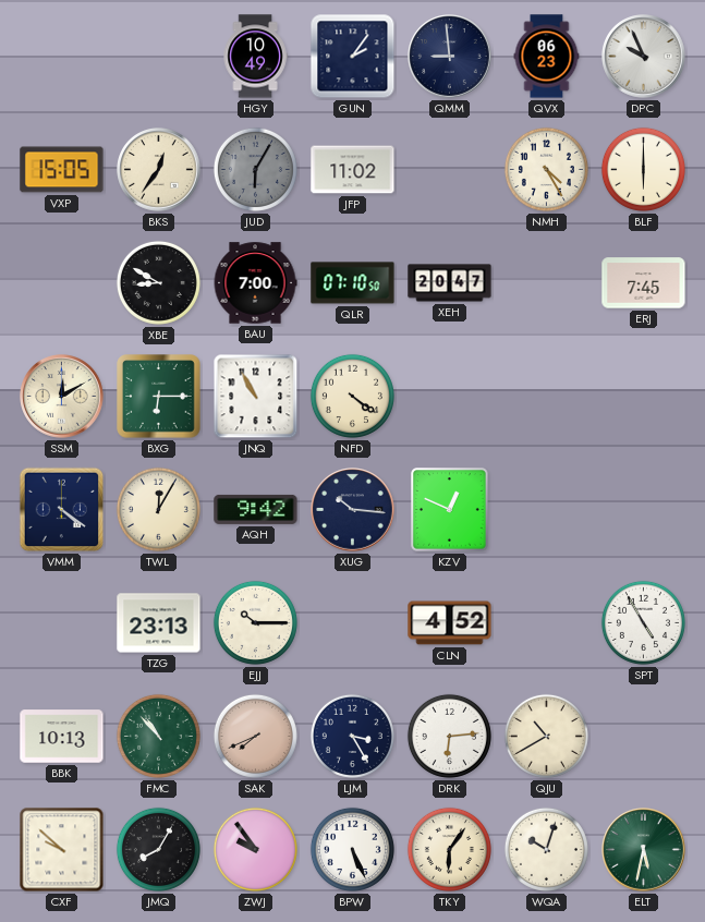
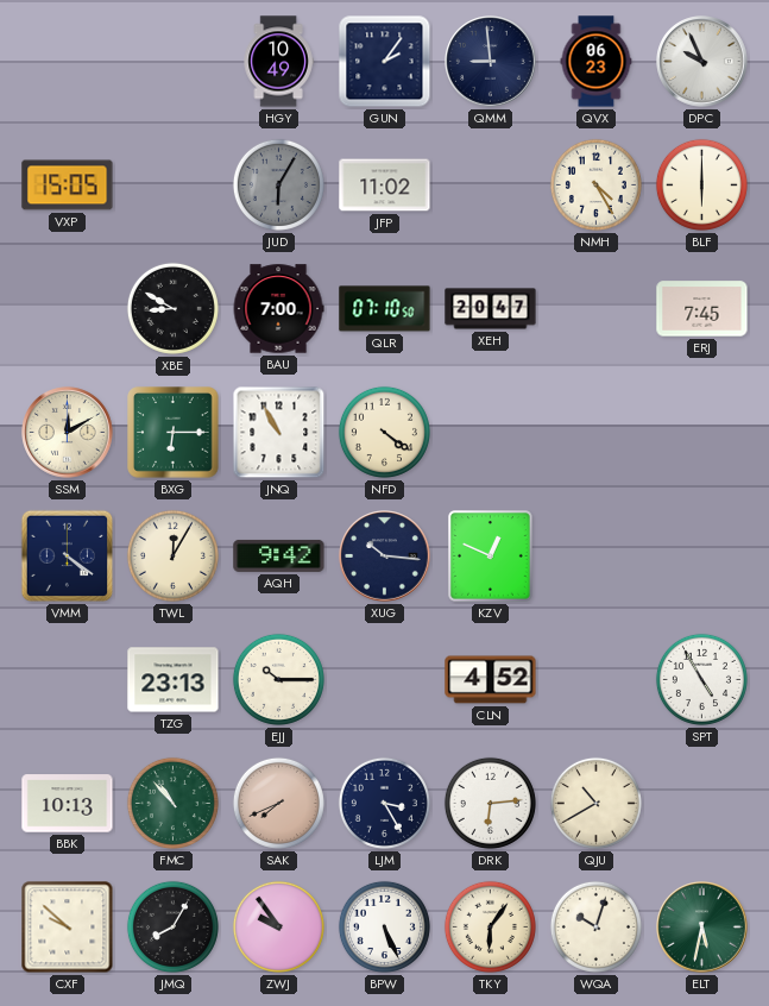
BKS: 12:36 -> none
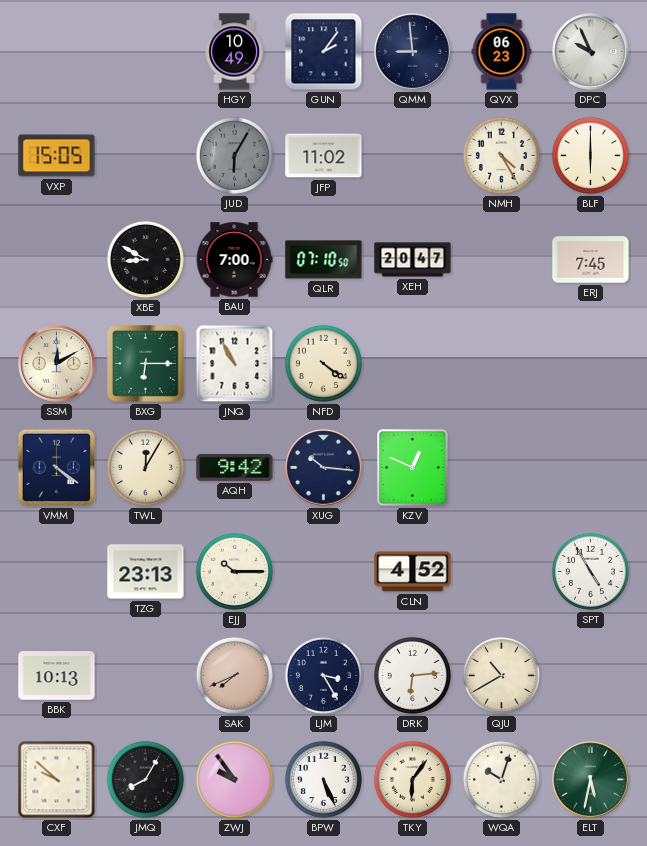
FMC: 10:53 -> none
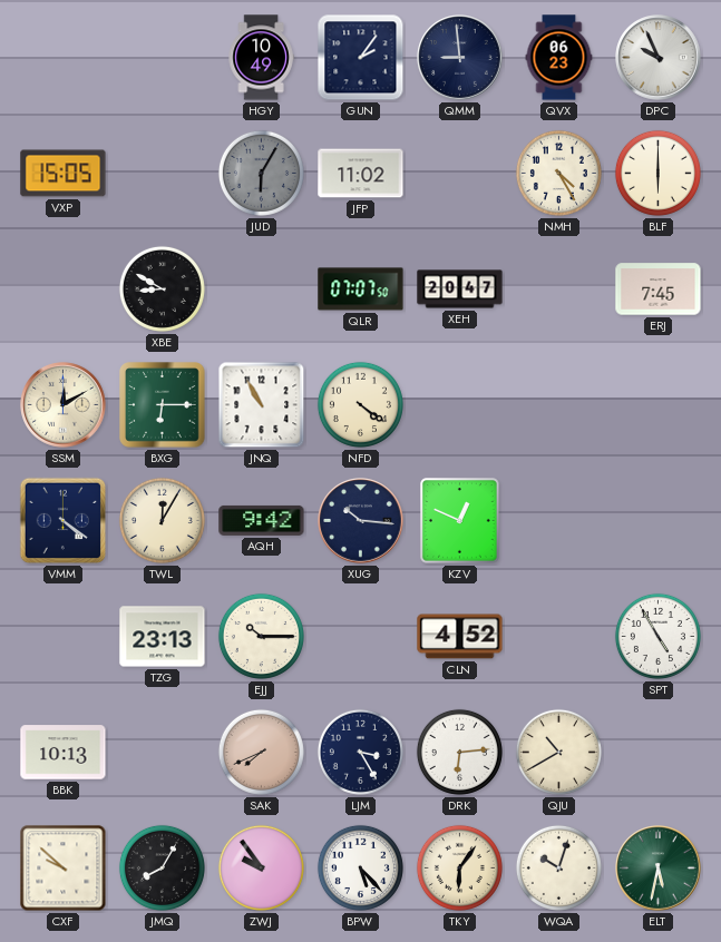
BAU: 7:00 -> none
QLR: 07:10 -> 07:07
BPW: 5:26 -> 5:23
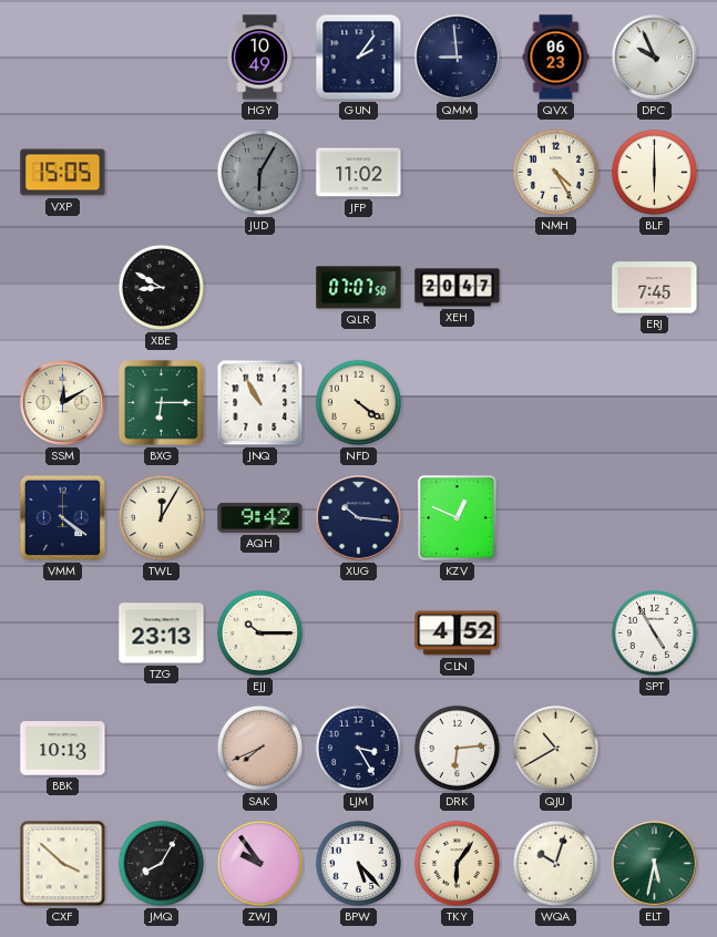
CXF: 9:52 -> 3:52
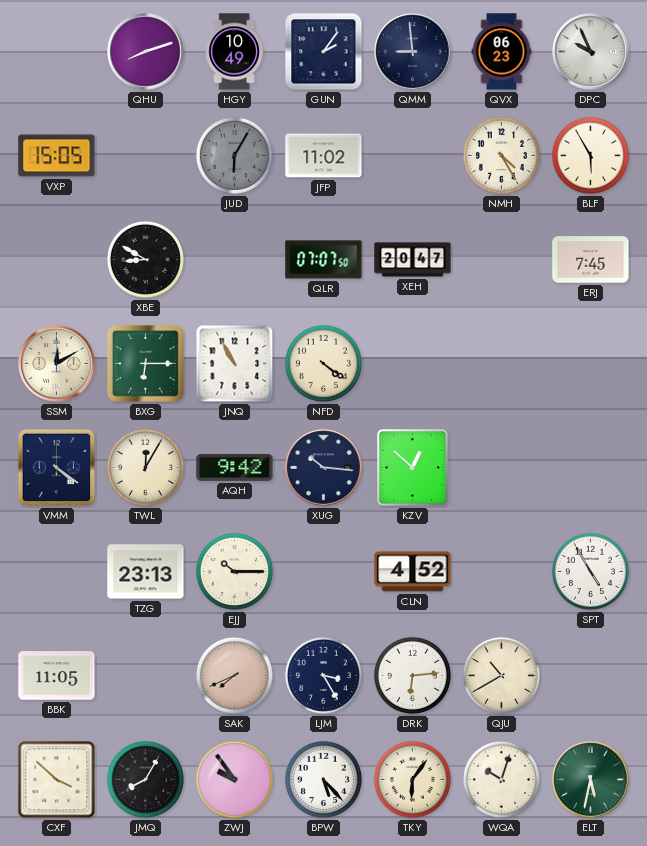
QHU: none -> 8:12
BLF: 6:00 -> 5:55
KZV: 12:49 -> 12:52
BBK: 10:13 -> 11:05
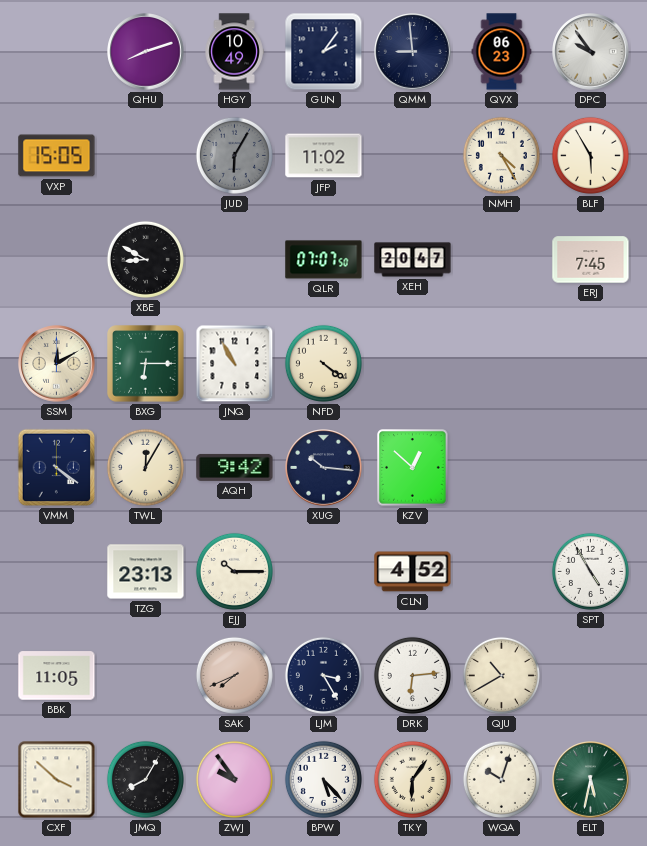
DPC: 9:56 -> 9:54
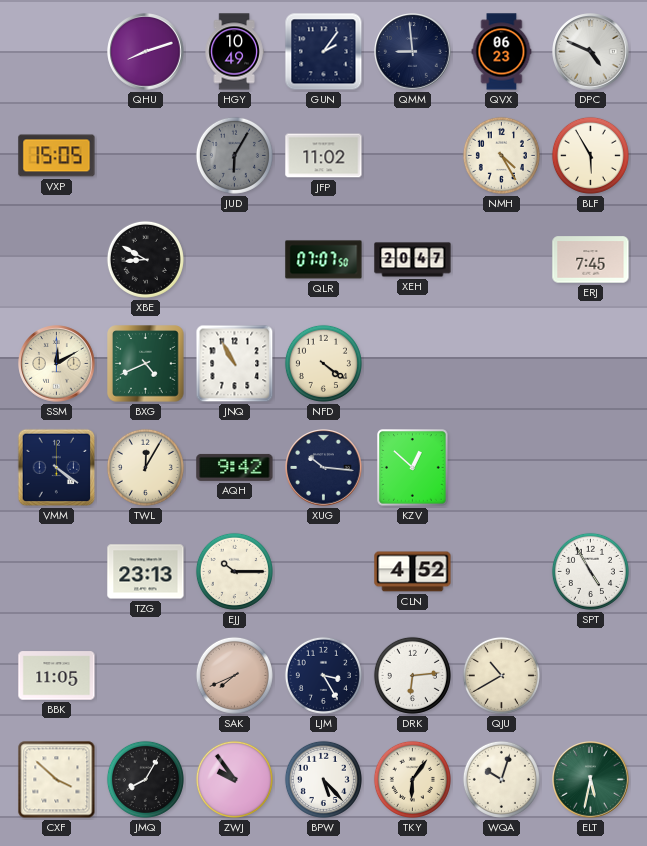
DPC: 9:54 -> 4:49
BXG: 6:15 -> 4:41
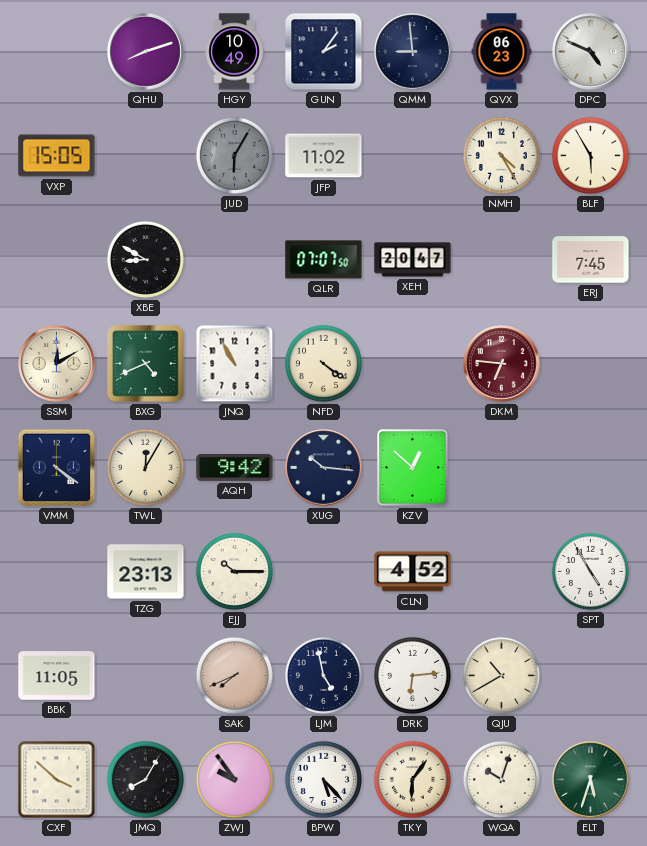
DKM: none -> 6:46
LJM: 3:25 -> 4:58
ELT: 5:32 -> 5:33
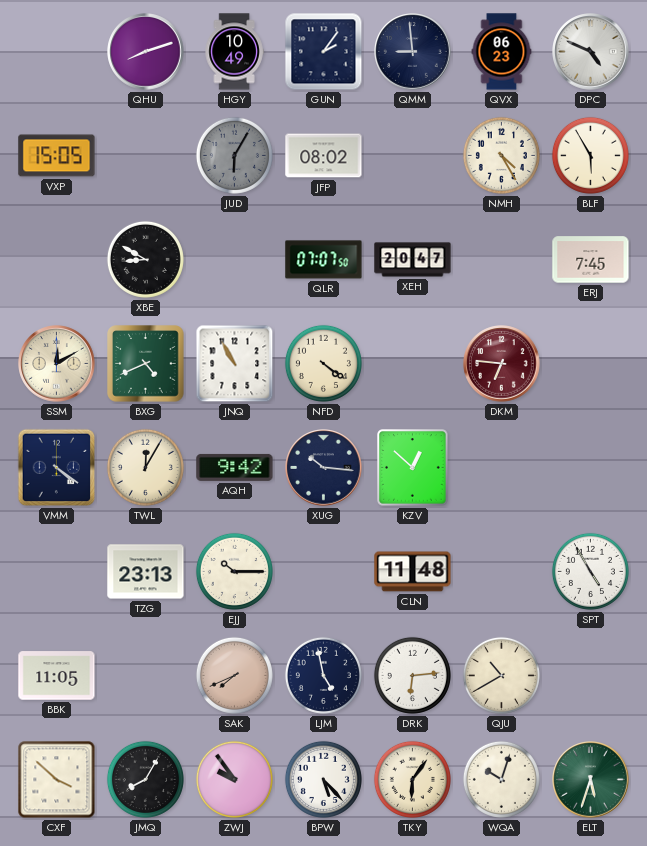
JFP: 11:02 -> 08:02
CLN: 4:52 -> 11:48
